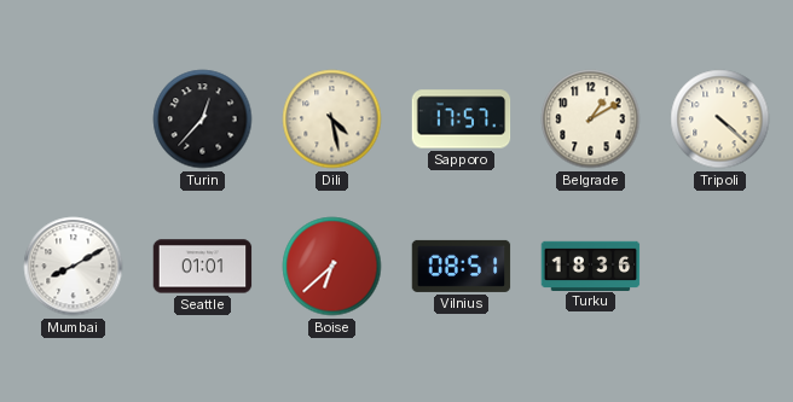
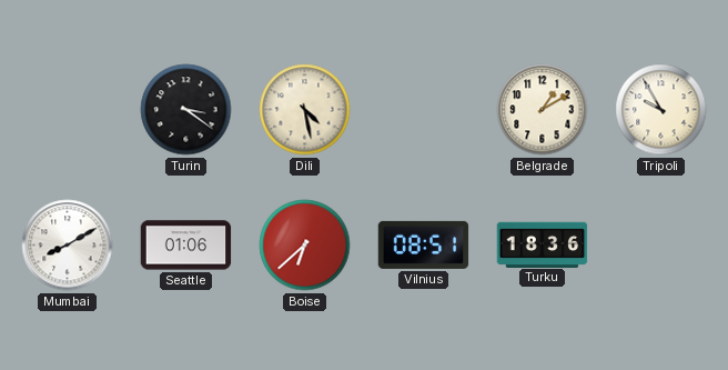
Turin: 12:37 -> 3:21
Sapporo: 17:57 -> none
Tripoli: 4:22 -> 9:55
Seattle: 01:01 -> 01:06
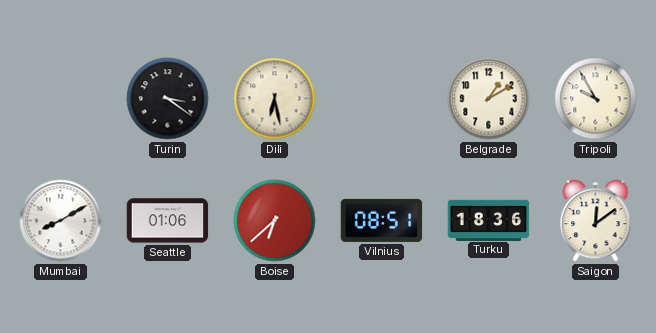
Dili: 4:28 -> 6:28
Saigon: none -> 12:09
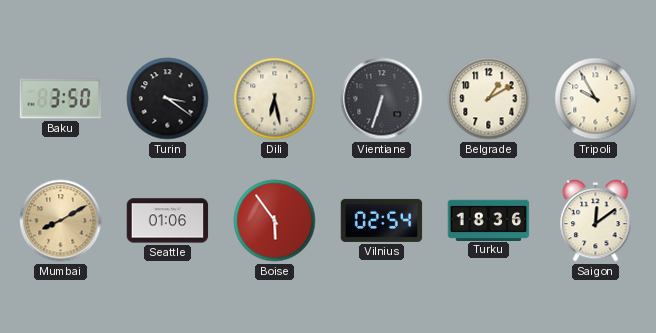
Baku: none -> 3:50
Vientiane: none -> 6:33
Mumbai dial: white -> champagne
Boise: 6:38 -> 5:54
Vilnius: 08:51 -> 02:54
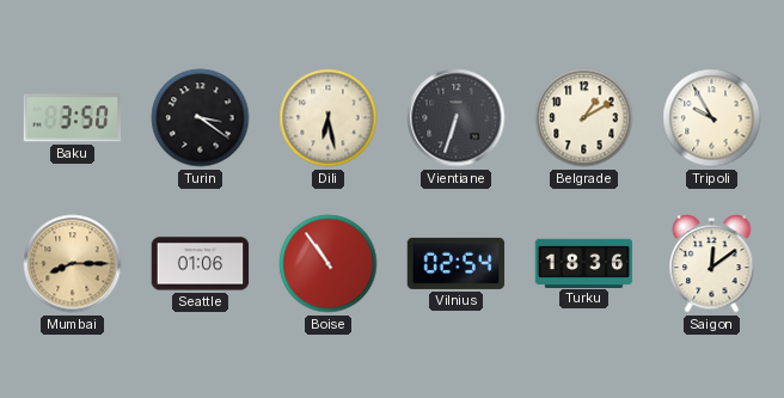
Mumbai: 8:10 -> 8:15
Boise: 5:54 -> 10:54
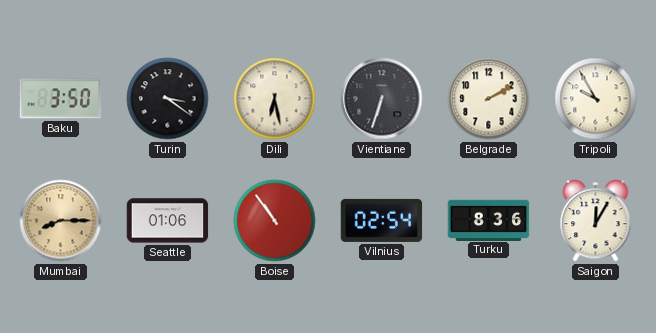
Belgrade: 1:10 -> 2:10
Turku: 18:36 -> 8:36
Saigon: 12:09 -> 12:05
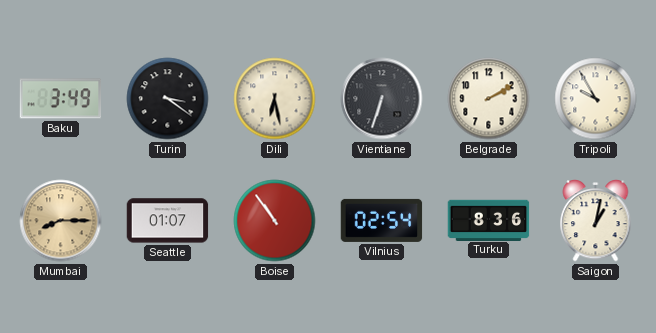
Baku: 3:50 -> 3:49
Seattle: 01:06 -> 01:07
Saigon: 12:05 -> 1:02
